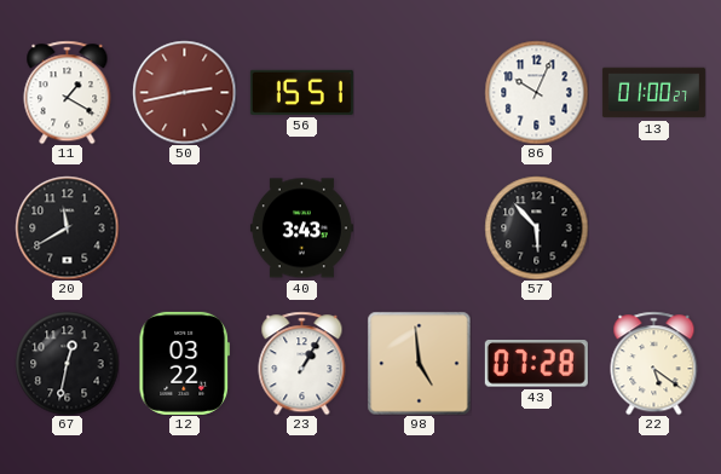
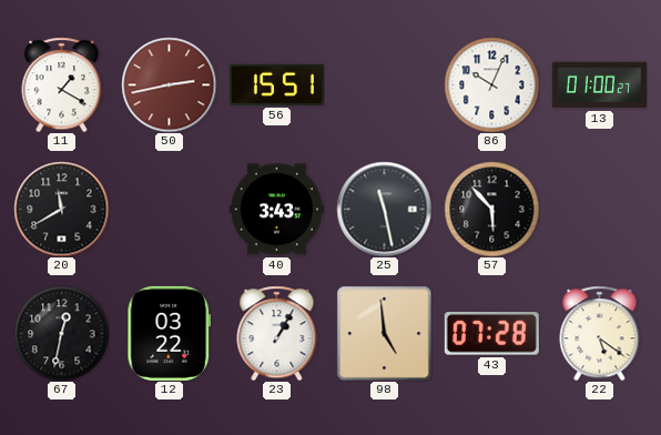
25: none -> 11:28
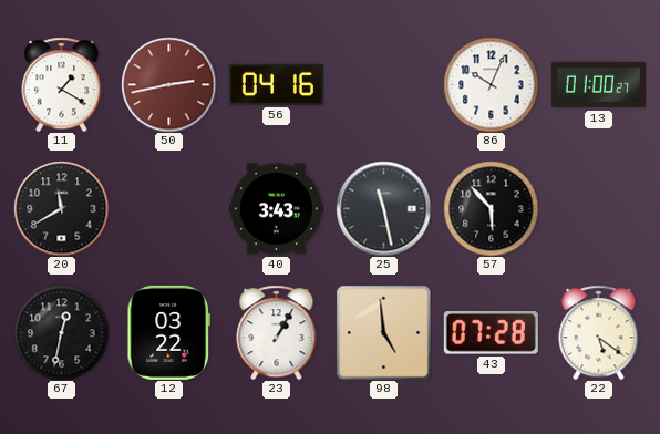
56: 15:51 -> 04:16
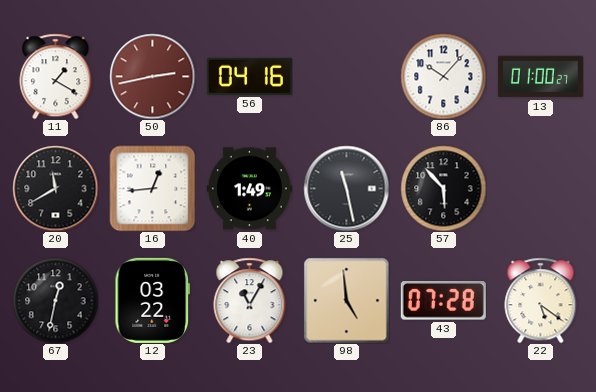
86: 10:04 -> 10:07
16: none -> 12:44
40: 3:43 -> 1:49
23: 1:05 -> 11:05
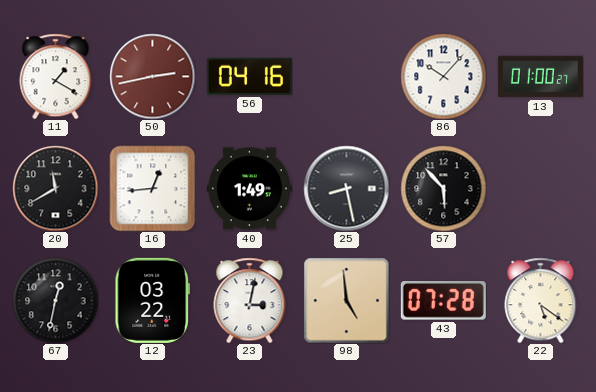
25: 11:28 -> 8:28
23: 11:05 -> 3:02
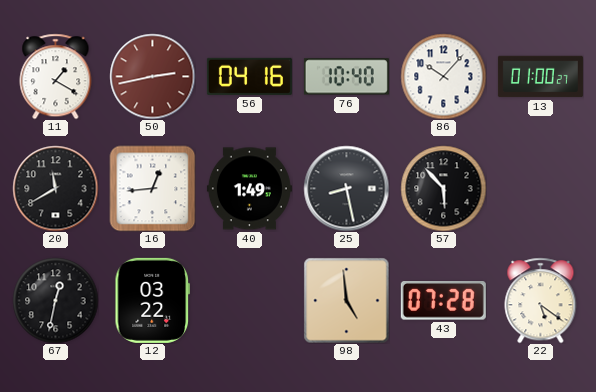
76: none -> 10:40
23: 3:02 -> none
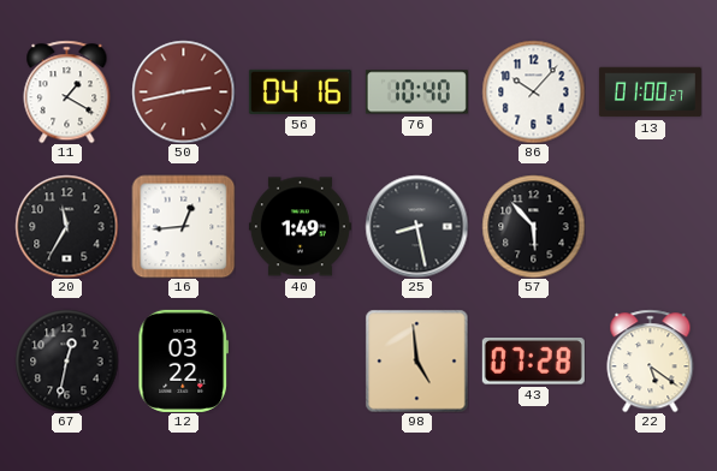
20: 11:40 -> 11:35
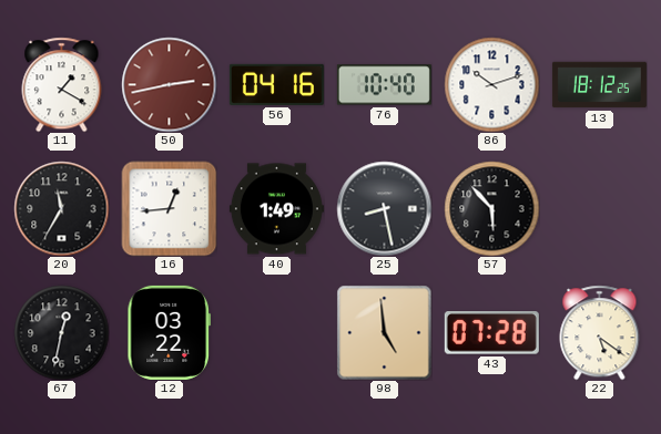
86: 10:07 -> 10:12
13: 01:00 -> 18:12
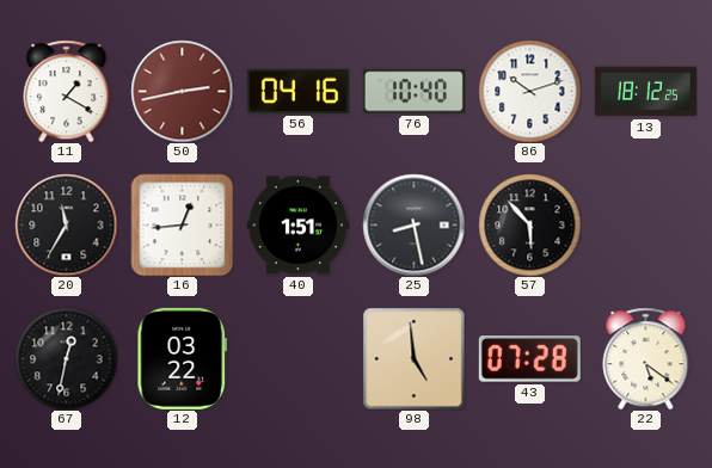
40: 1:49 -> 1:51
